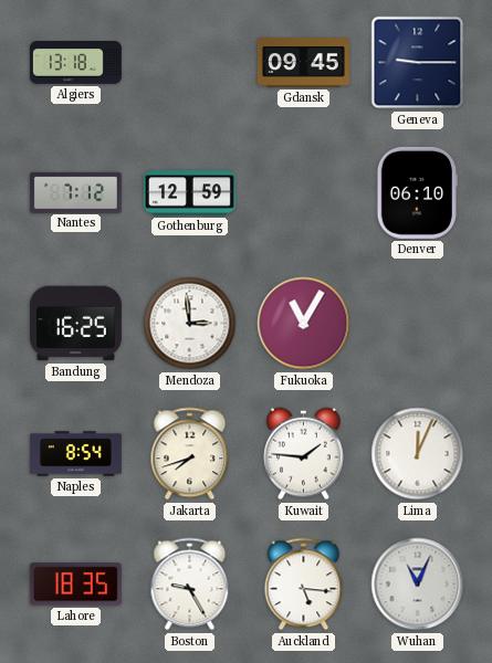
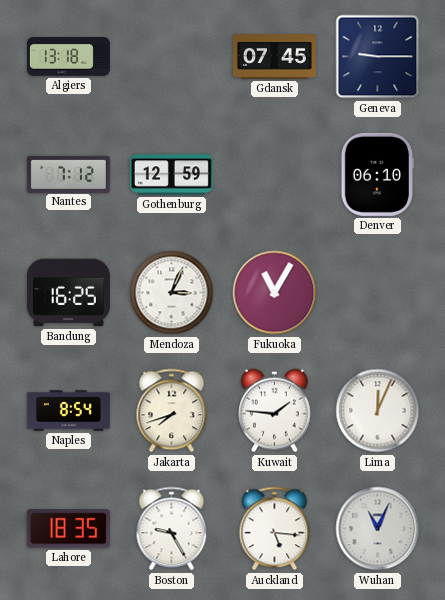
Gdansk: 09:45 -> 07:45
Mendoza: 2:59 -> 3:04
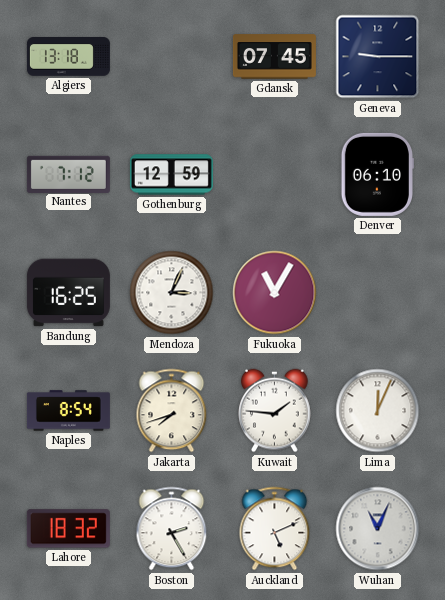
Lahore: 18:35 -> 18:32
Boston: 9:25 -> 2:25
Auckland: 5:16 -> 5:11
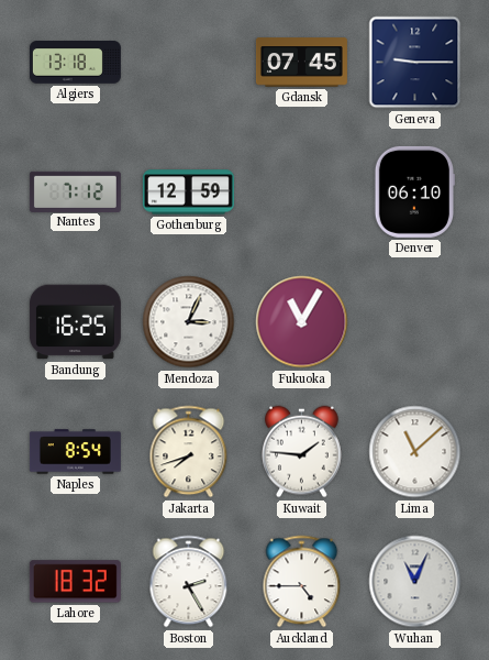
Lima: 12:04 -> 11:08
Auckland: 5:11 -> 4:45
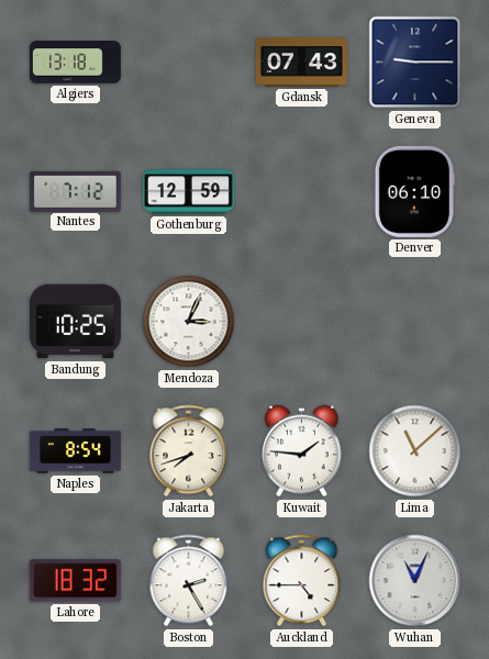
Gdansk: 07:45 -> 07:43
Bandung: 16:25 -> 10:25
Fukuoka: 11:05 -> none
